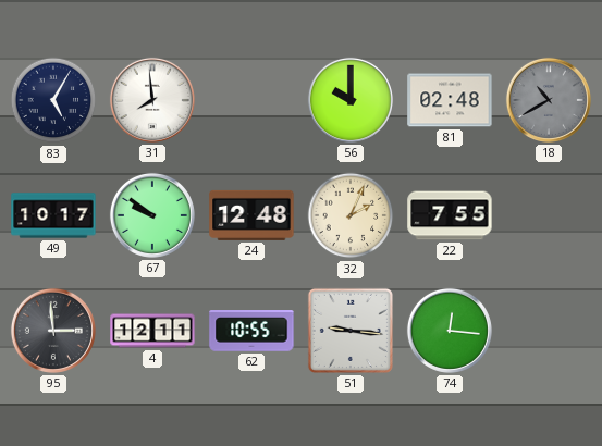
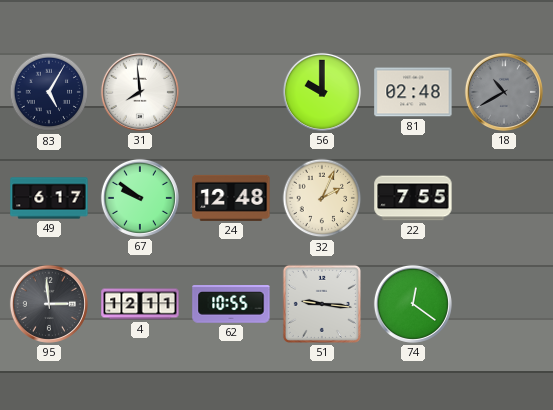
49: 10:17 -> 6:17
74: 12:16 -> 12:21
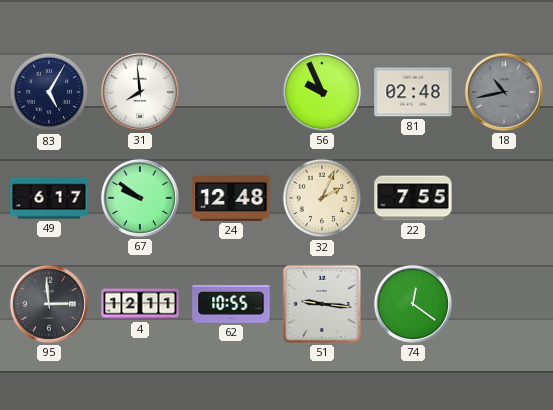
56: 10:00 -> 9:56
18: 10:40 -> 10:43
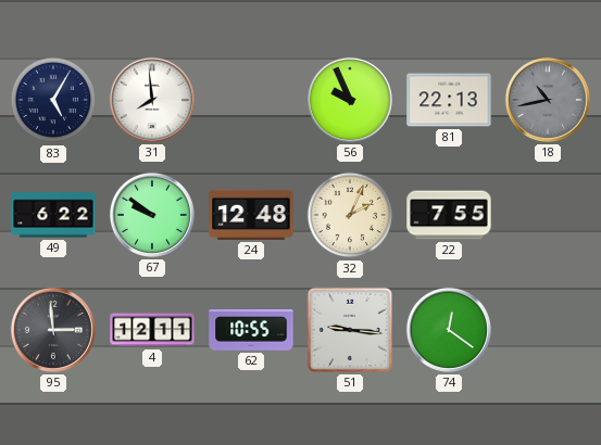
81: 02:48 -> 22:13
49: 6:17 -> 6:22
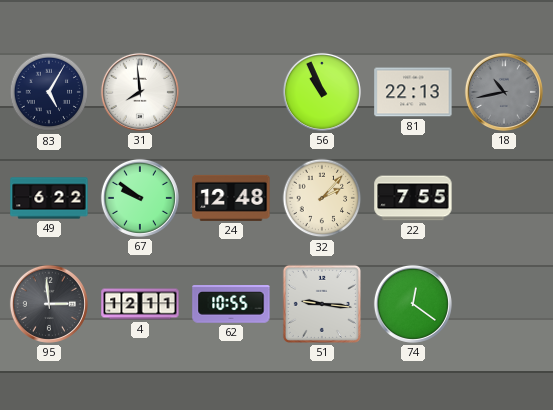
56: 9:56 -> 10:56
32: 2:04 -> 2:07
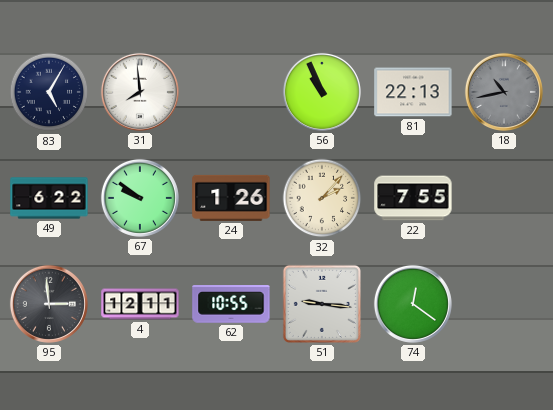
24: 12:48 -> 1:26
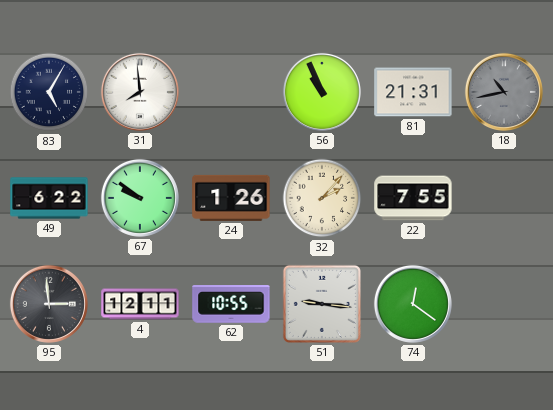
81: 22:13 -> 21:31
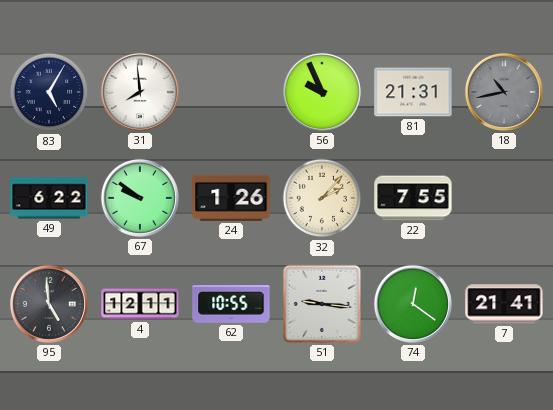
56: 10:56 -> 9:56
95: 2:59 -> 4:59
7: none -> 21:41
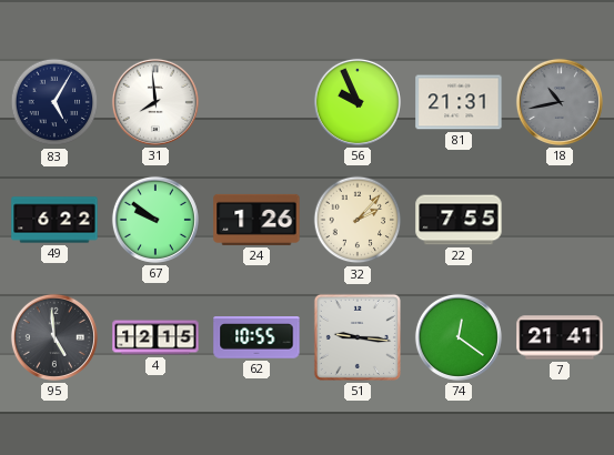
4: 12:11 -> 12:15
